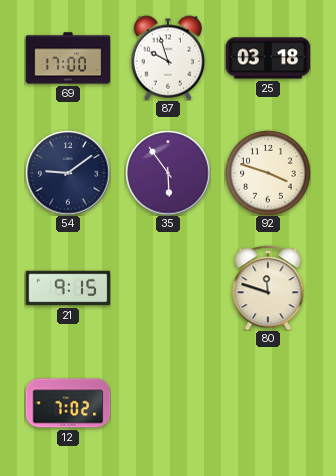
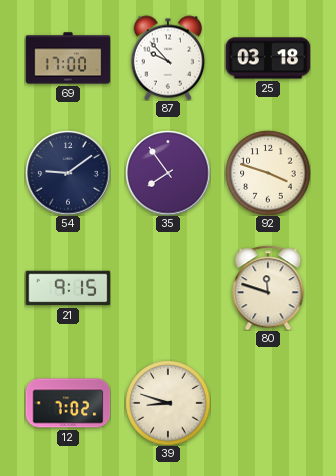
87: 9:57 -> 9:53
35: 5:54 -> 7:54
39: none -> 8:48
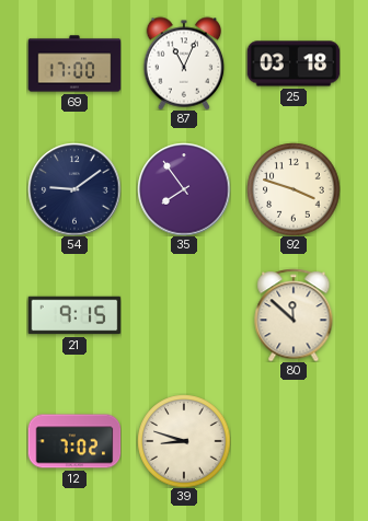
87: 9:53 -> 11:04
80: 11:48 -> 11:52
